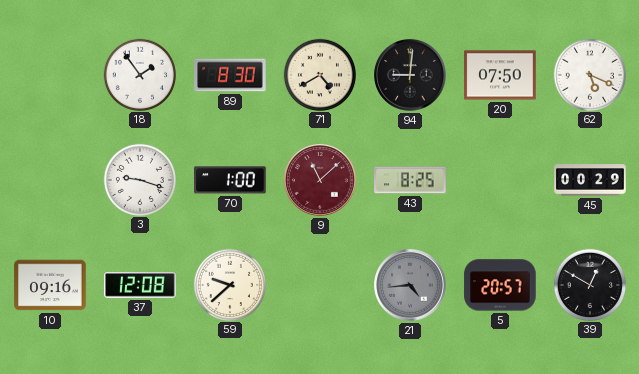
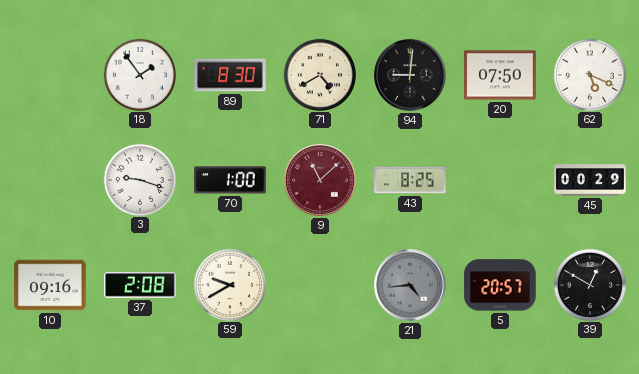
37: 12:08 -> 2:08
59: 9:38 -> 9:40
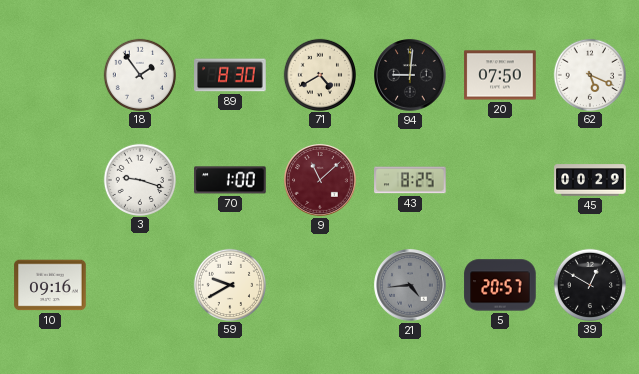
37: 2:08 -> none
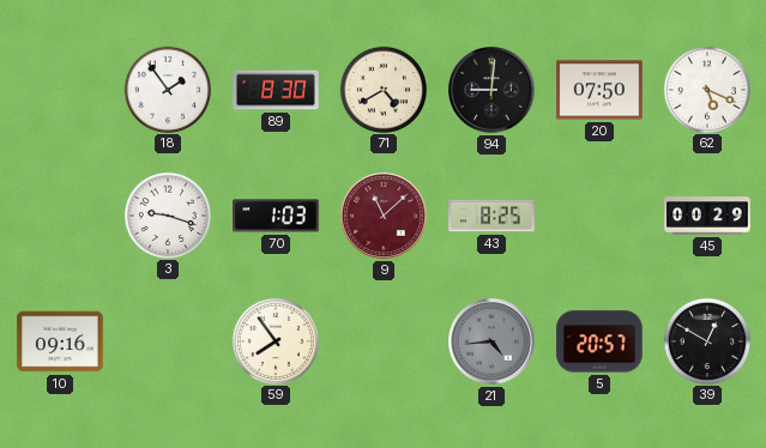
70: 1:00 -> 1:03
59: 9:40 -> 7:54
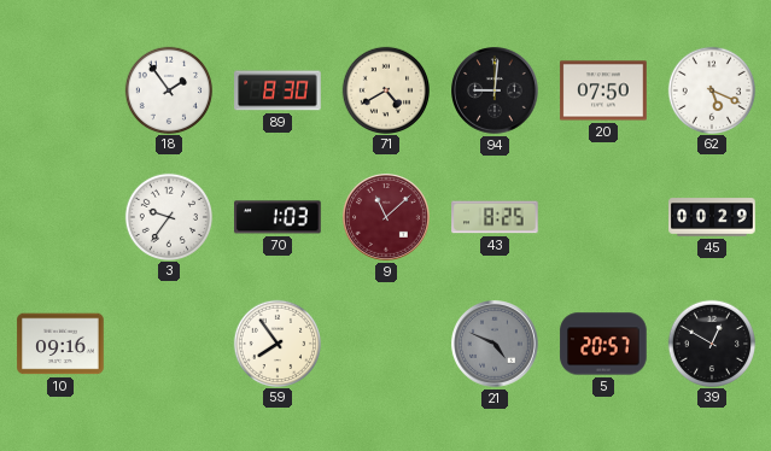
3: 9:18 -> 9:36
21: 4:44 -> 4:49
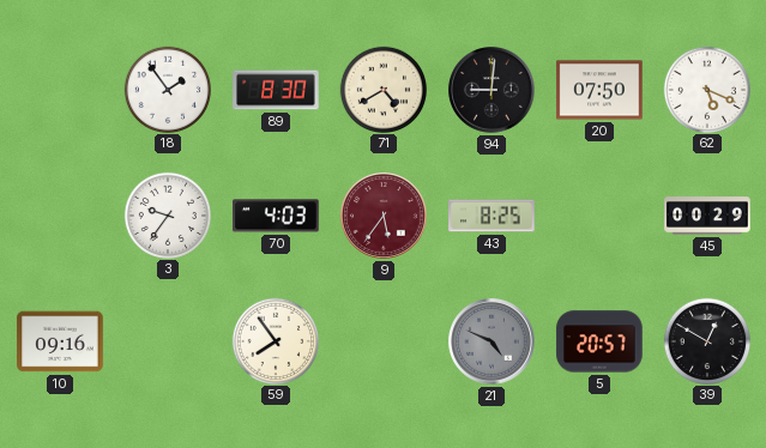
70: 1:03 -> 4:03
9: 11:08 -> 5:36
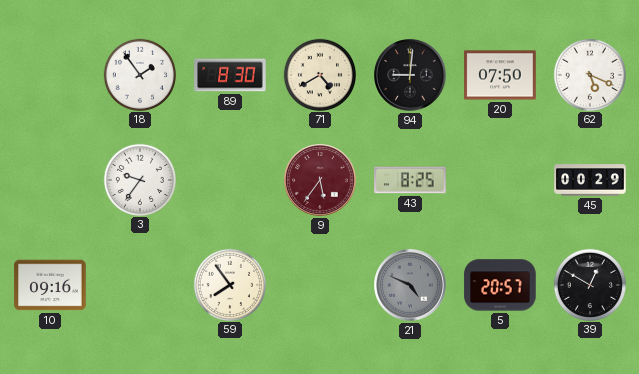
70: 4:03 -> none
